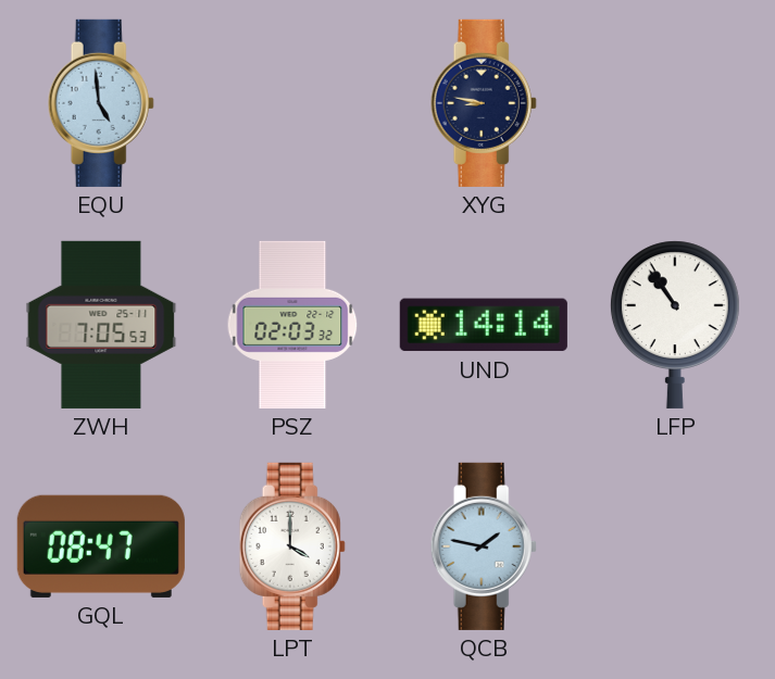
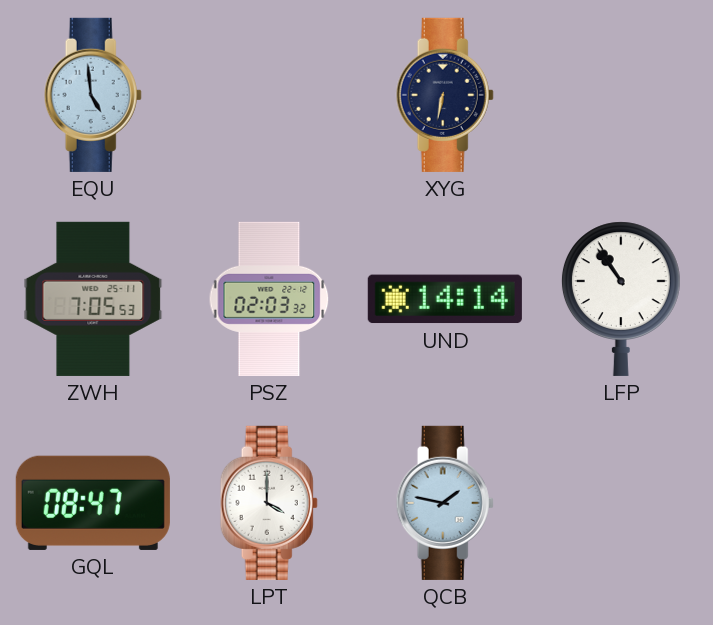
XYG: 8:47 -> 6:32
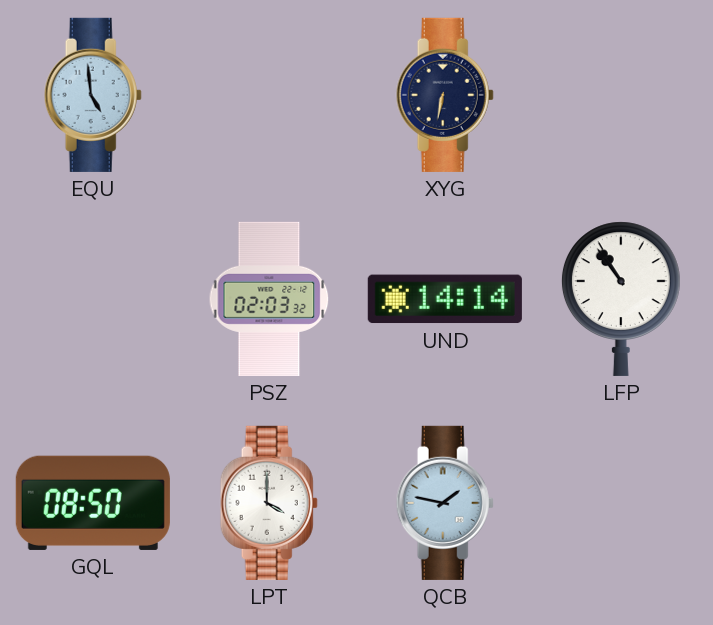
ZWH: 7:05 -> none
GQL: 08:47 -> 08:50
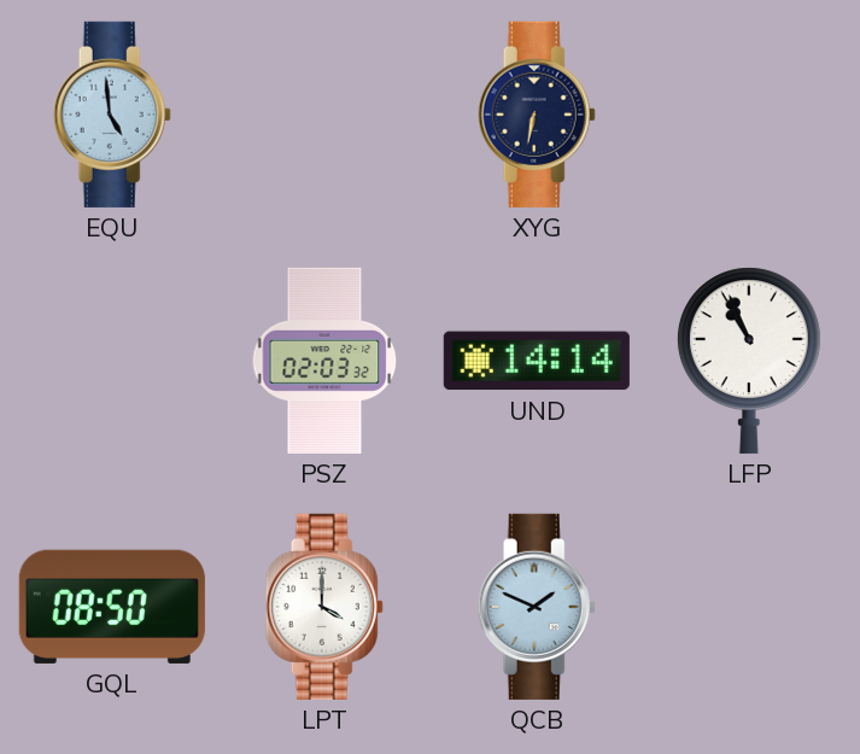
LFP: 10:54 -> 10:56
QCB: 1:47 -> 1:49
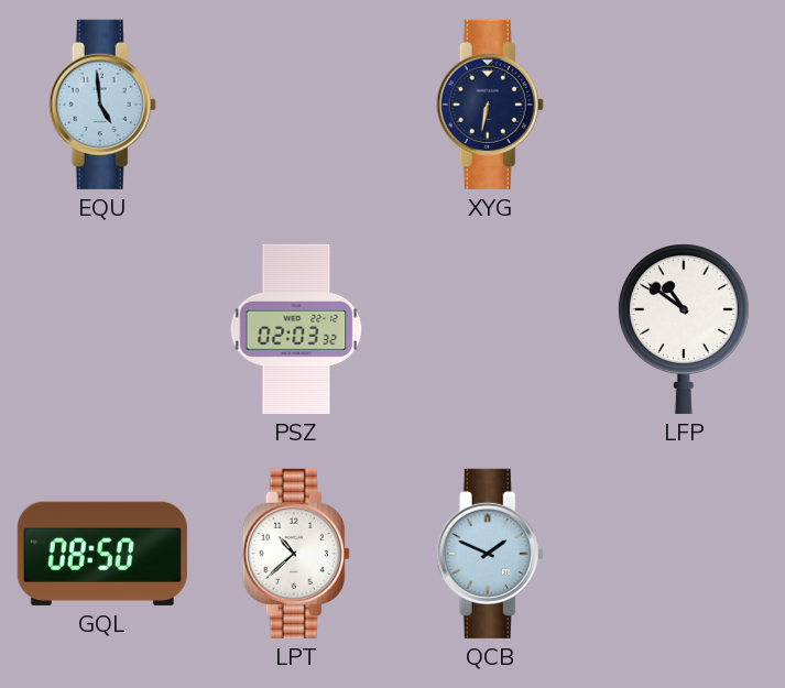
UND: 14:14 -> none
LFP: 10:56 -> 10:51
LPT: 4:00 -> 10:38
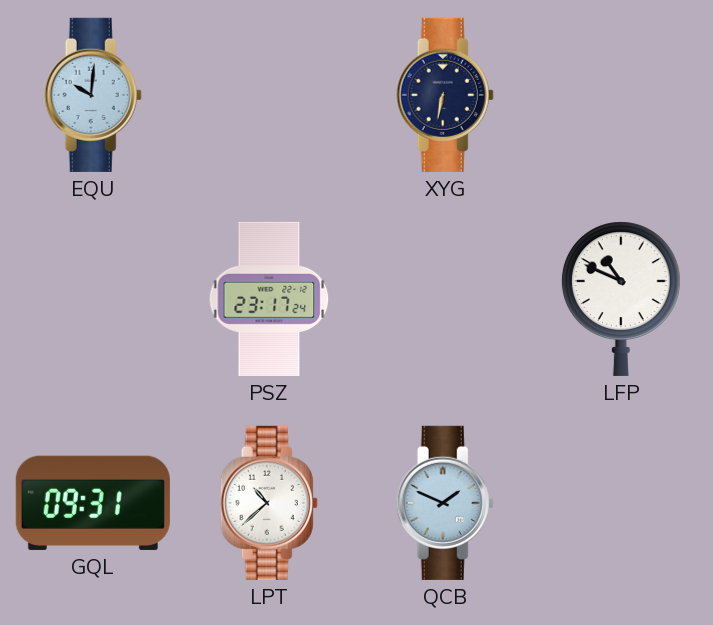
EQU: 4:59 -> 10:01
PSZ: 02:03 -> 23:17
LFP: 10:51 -> 10:49
GQL: 08:50 -> 09:31
